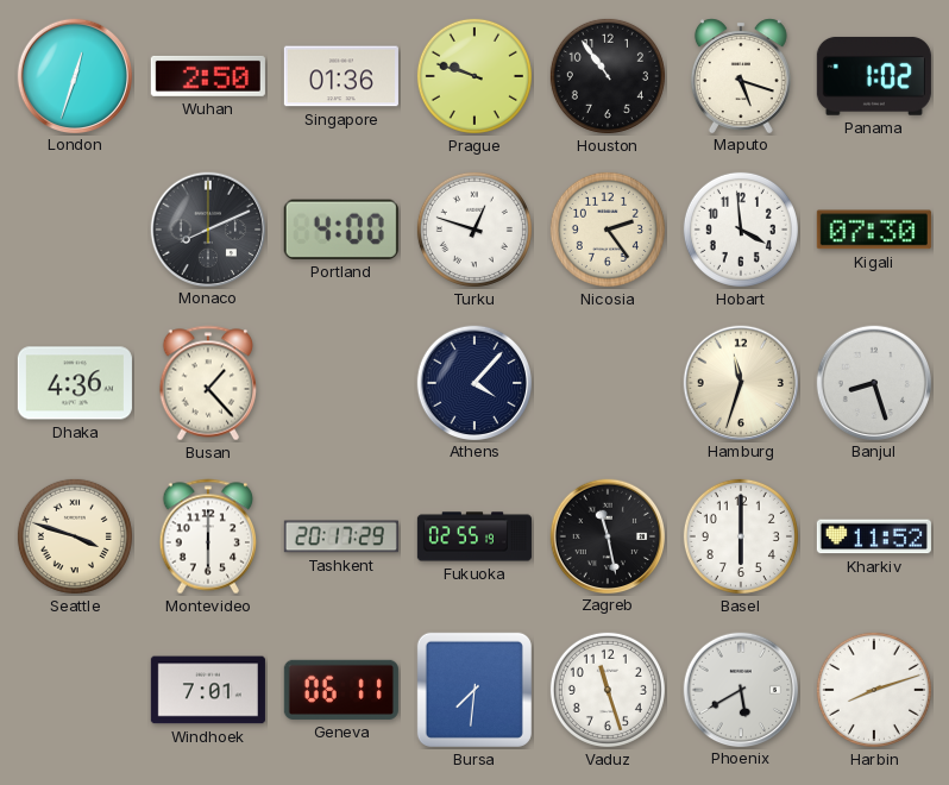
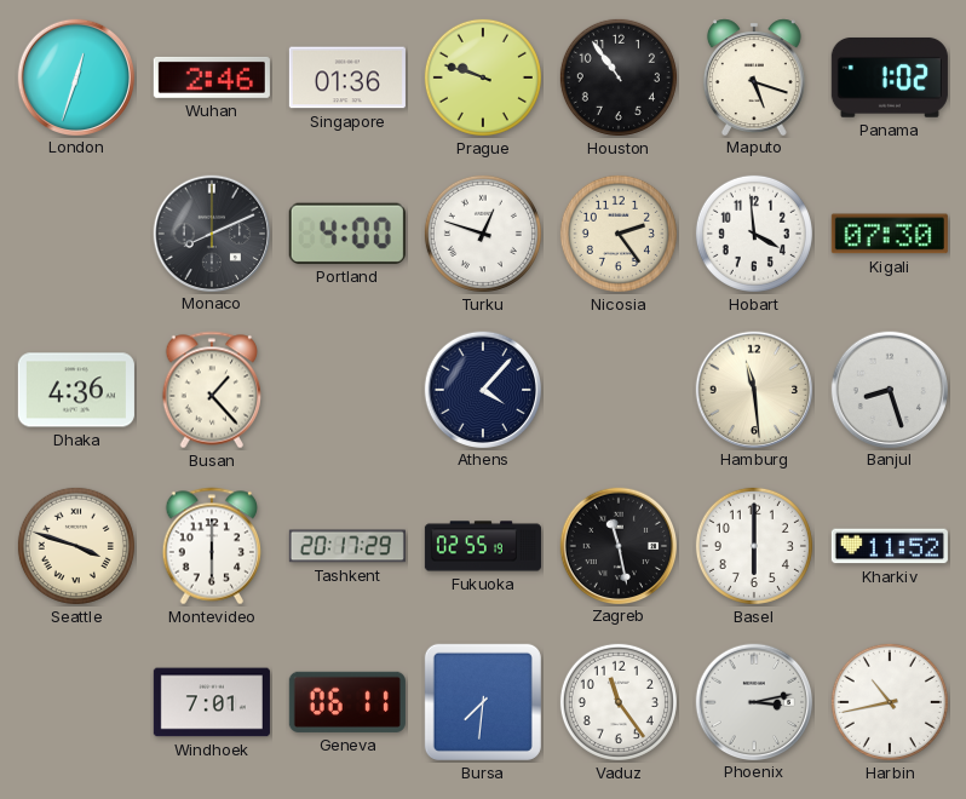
Wuhan: 2:50 -> 2:46
Hamburg: 11:33 -> 11:29
Vaduz: 11:27 -> 11:24
Phoenix: 5:40 -> 3:13
Harbin: 8:12 -> 10:43
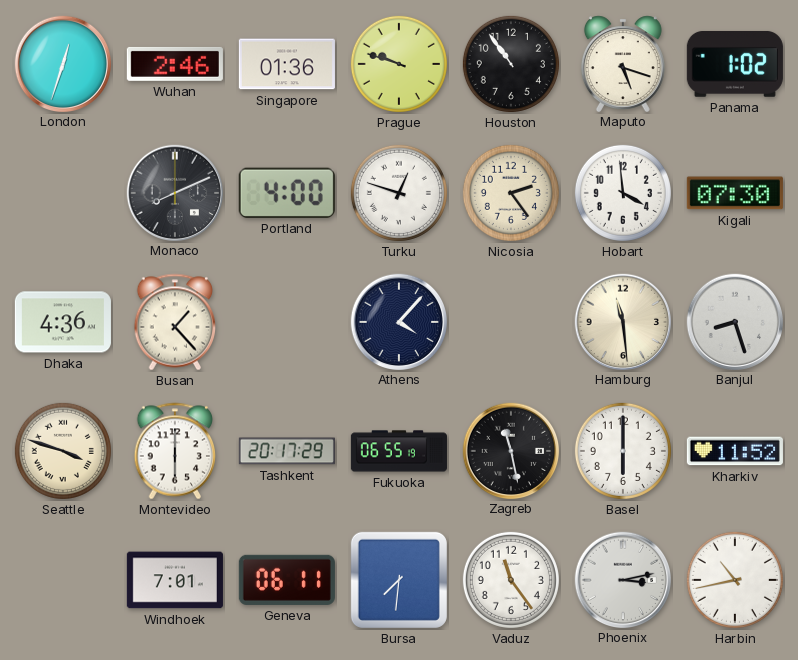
Fukuoka: 02:55 -> 06:55
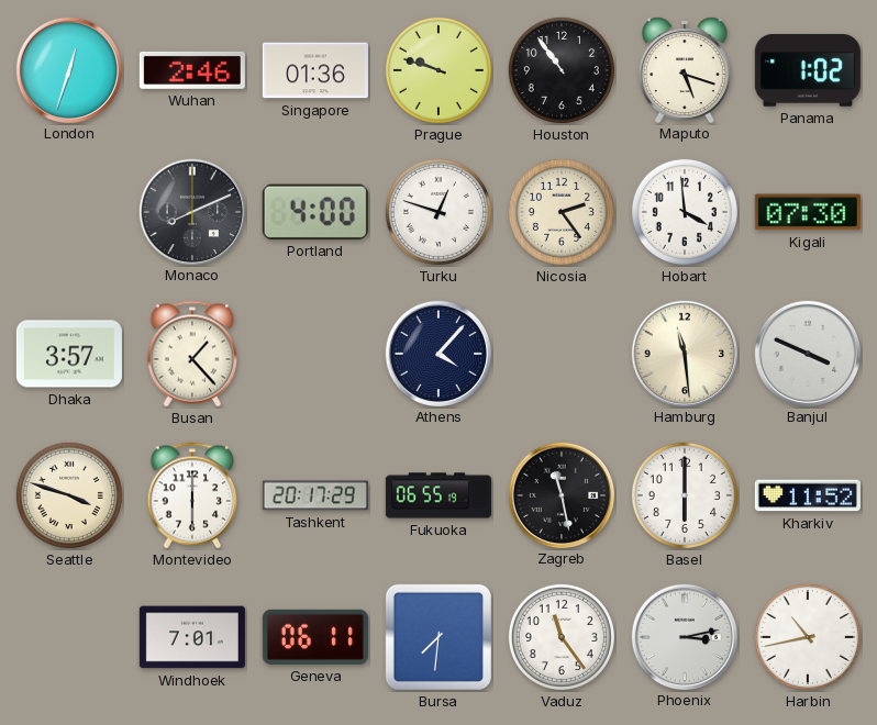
Dhaka: 4:36 -> 3:57
Banjul: 8:27 -> 3:49
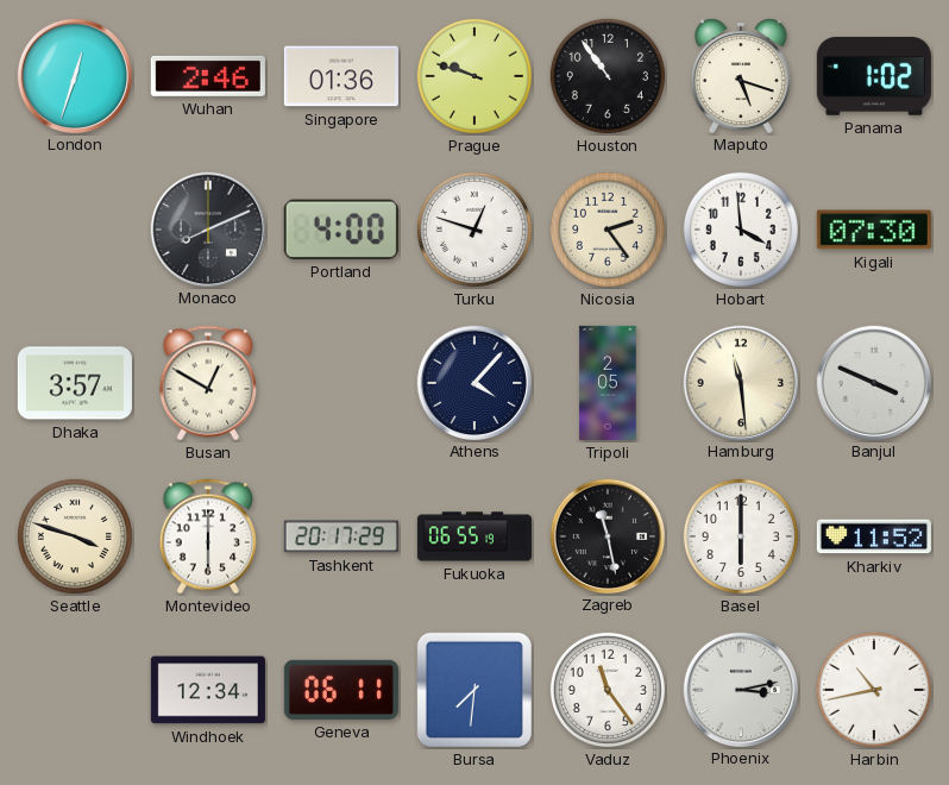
Busan: 1:23 -> 12:50
Tripoli: none -> 2:05
Windhoek: 7:01 -> 12:34
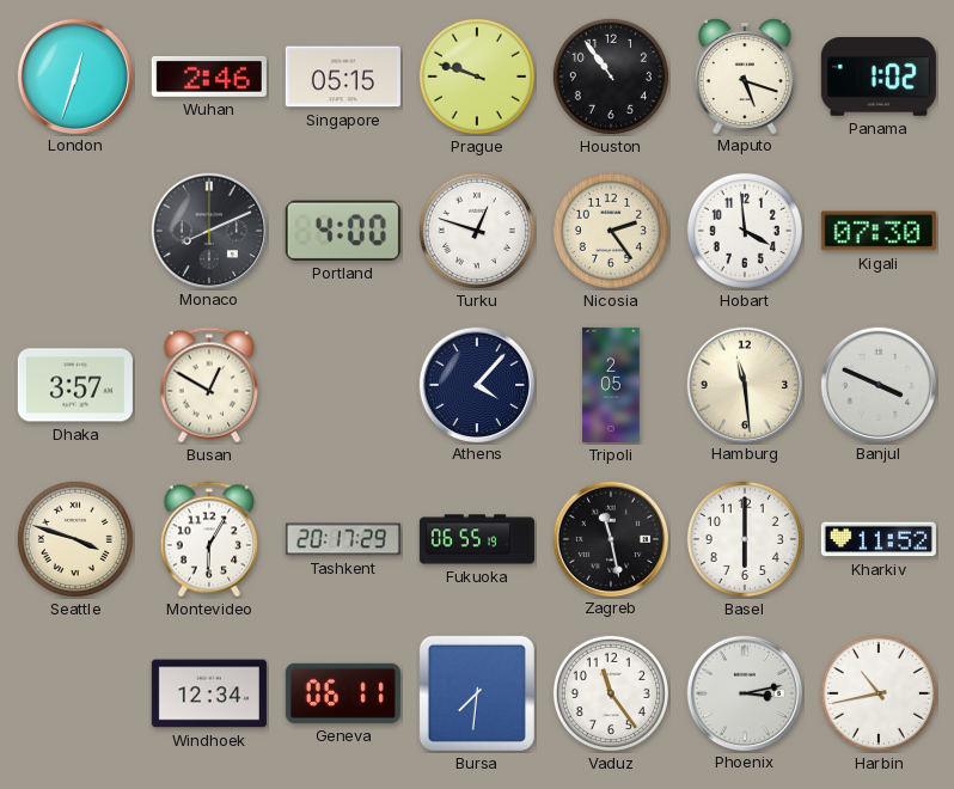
Singapore: 01:36 -> 05:15
Montevideo: 6:00 -> 6:05
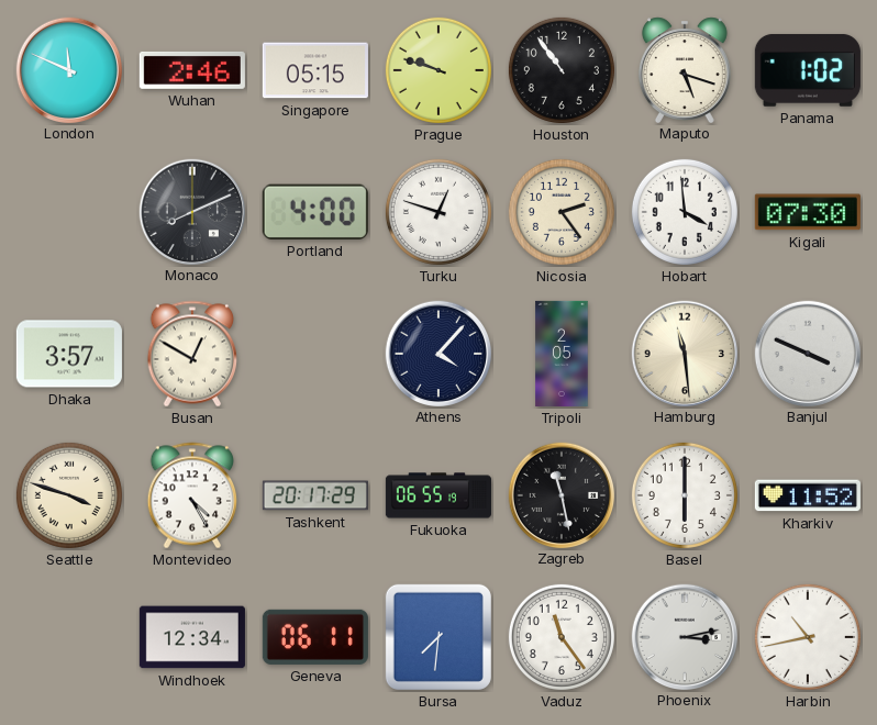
London: 12:33 -> 11:49
Montevideo: 6:05 -> 4:25
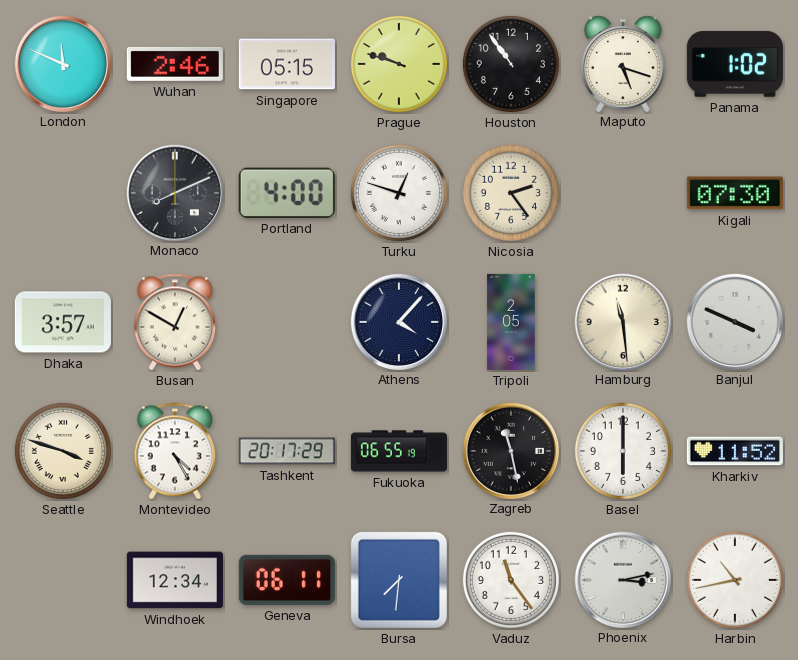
Hobart: 3:59 -> none
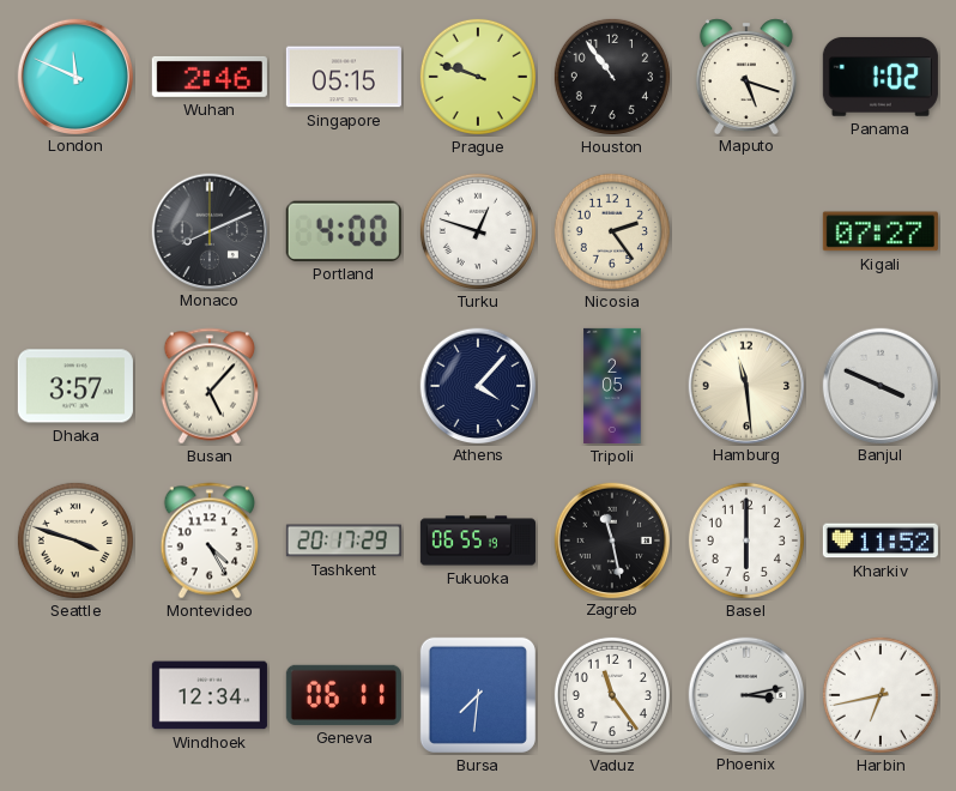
Kigali: 07:30 -> 07:27
Busan: 12:50 -> 5:07
Harbin: 10:43 -> 6:43
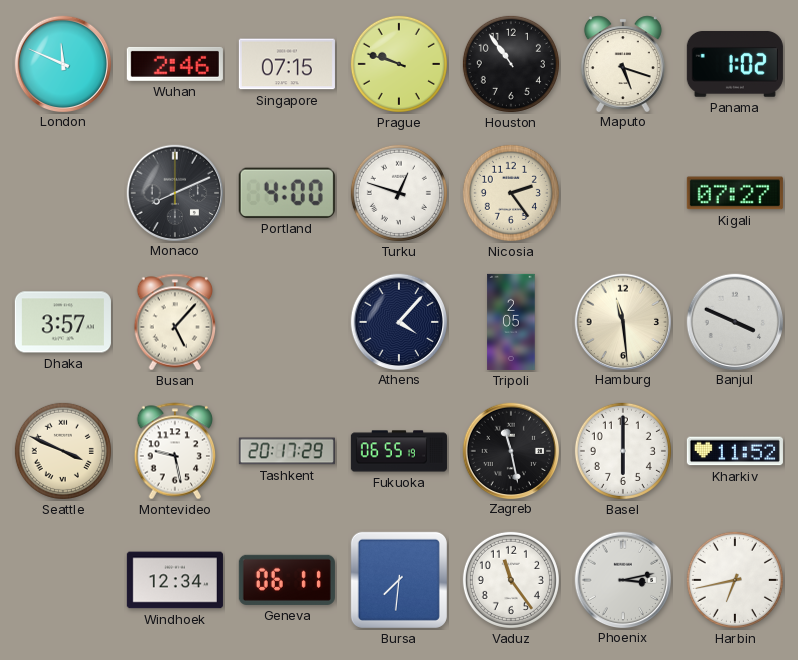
Singapore: 05:15 -> 07:15
Seattle: 3:48 -> 3:49
Montevideo: 4:25 -> 9:28
